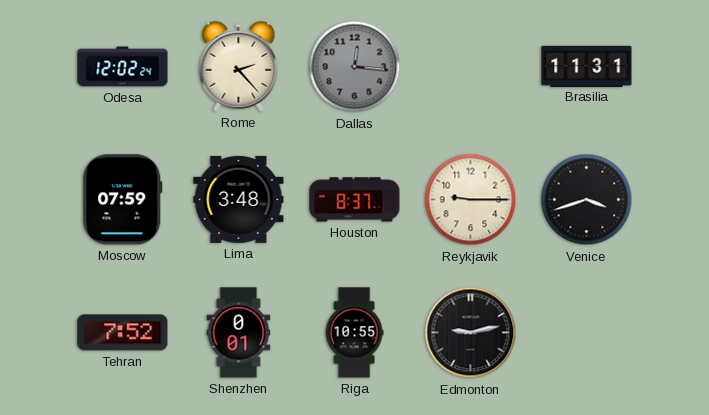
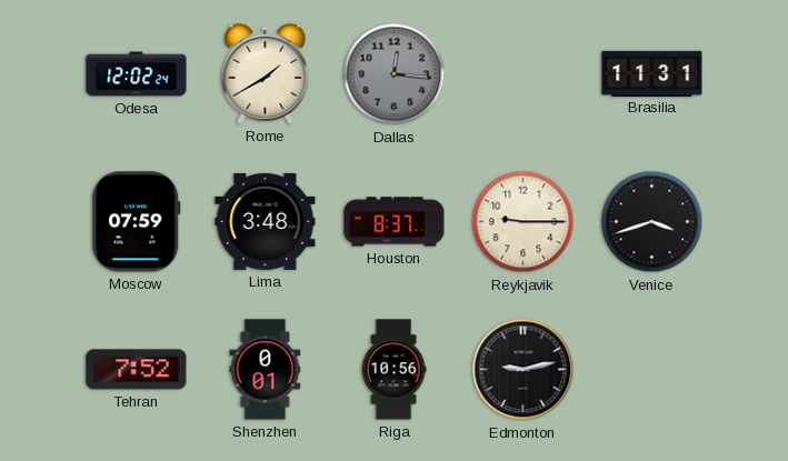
Rome: 2:23 -> 1:40
Riga: 10:55 -> 10:56
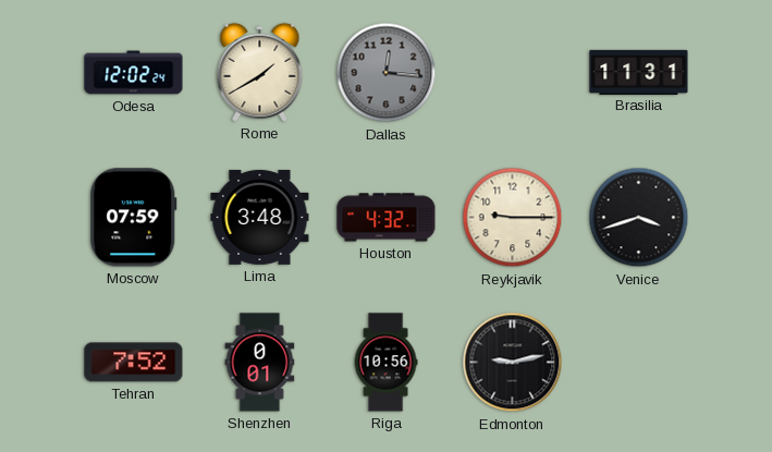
Houston: 8:37 -> 4:32
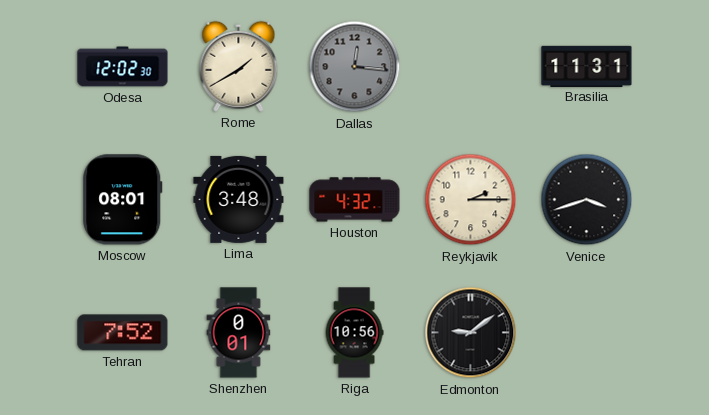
Odesa: 12:02:24 -> 12:02:30
Moscow: 07:59 -> 08:01
Reykjavik: 9:15 -> 2:15
Edmonton: 9:13 -> 9:09
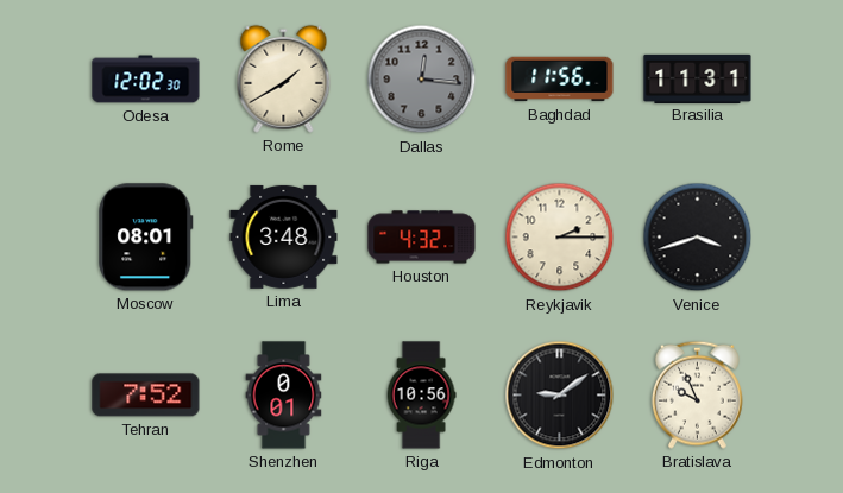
Baghdad: none -> 11:56
Bratislava: none -> 9:56
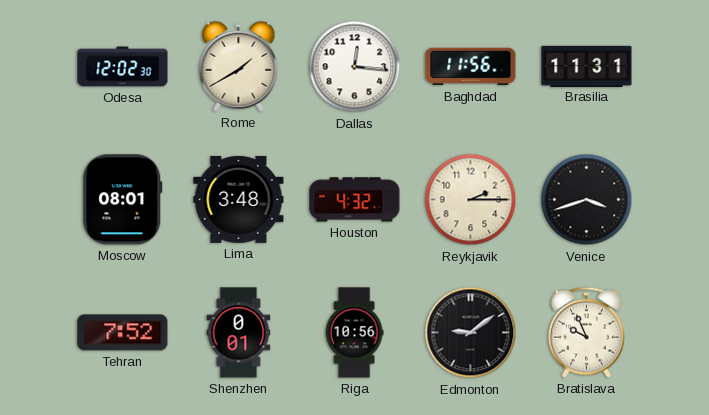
Dallas dial: grey -> white
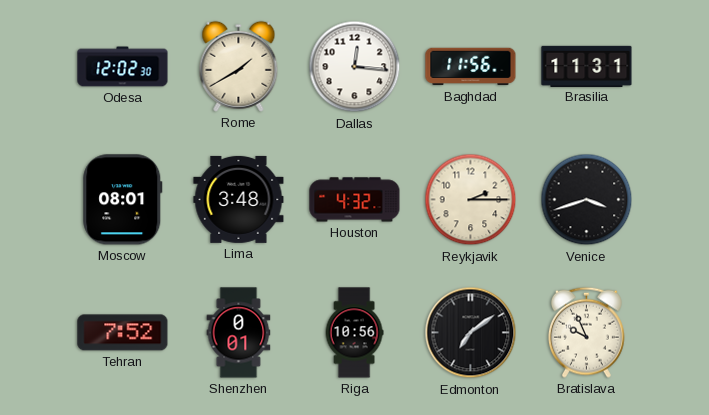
Edmonton: 9:09 -> 7:09
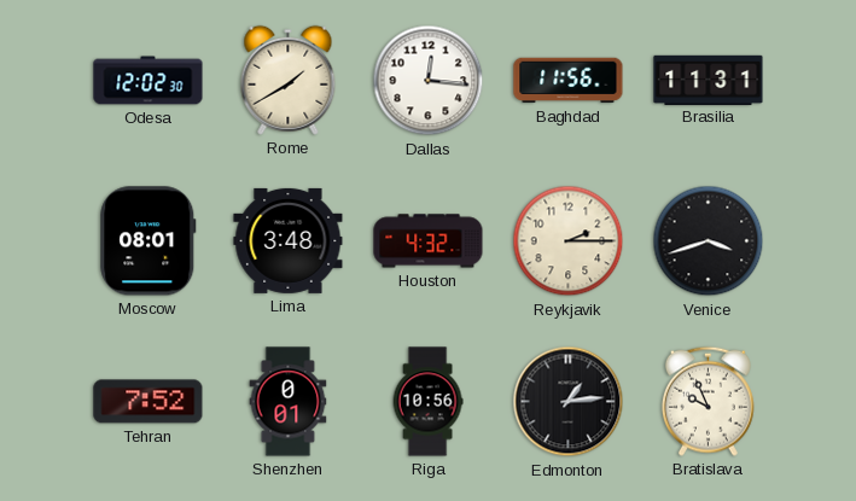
Edmonton: 7:09 -> 1:14
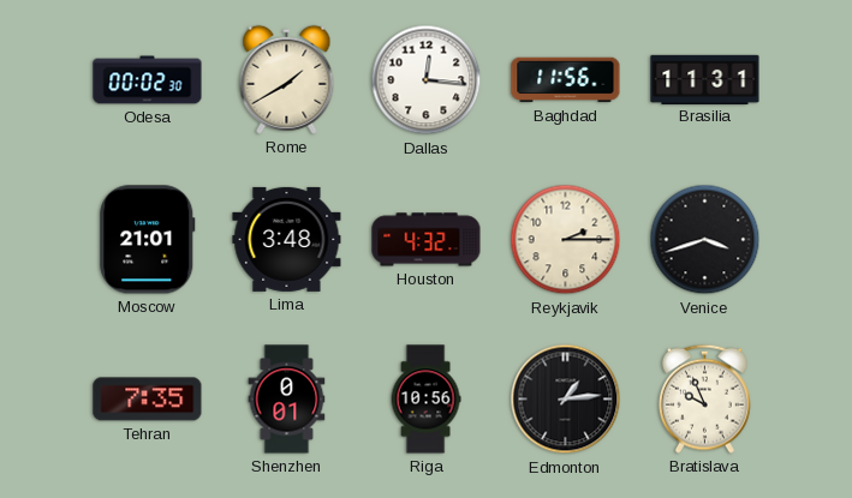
Odesa: 12:02 -> 00:02
Moscow: 08:01 -> 21:01
Tehran: 7:52 -> 7:35
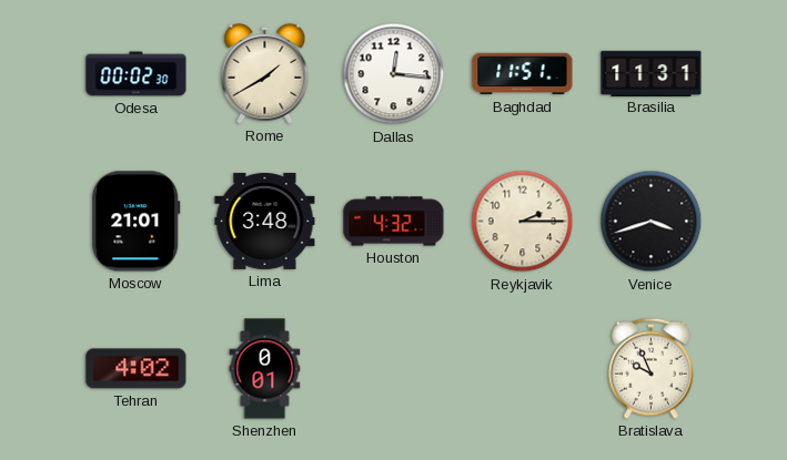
Baghdad: 11:56 -> 11:51
Tehran: 7:35 -> 4:02
Riga: 10:56 -> none
Edmonton: 1:14 -> none
